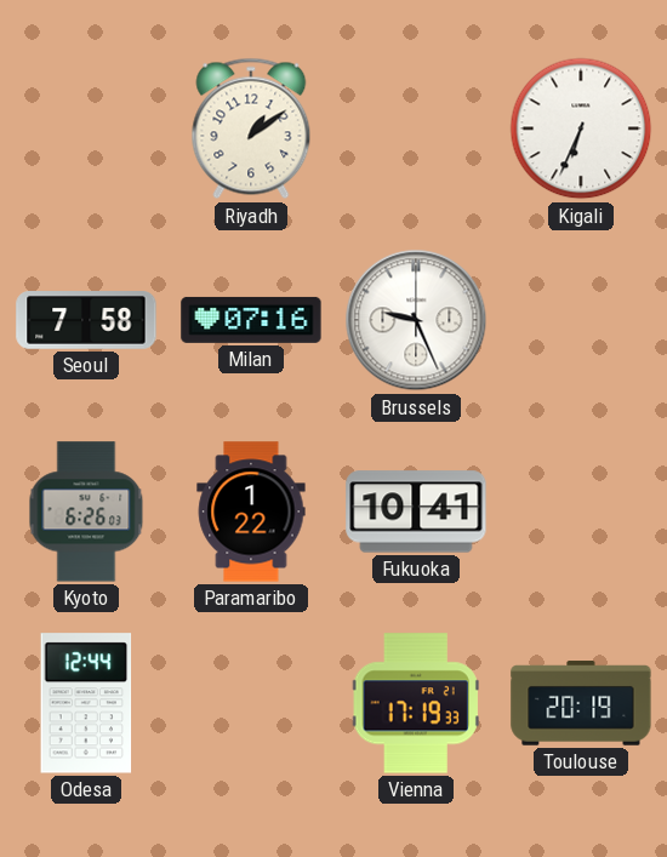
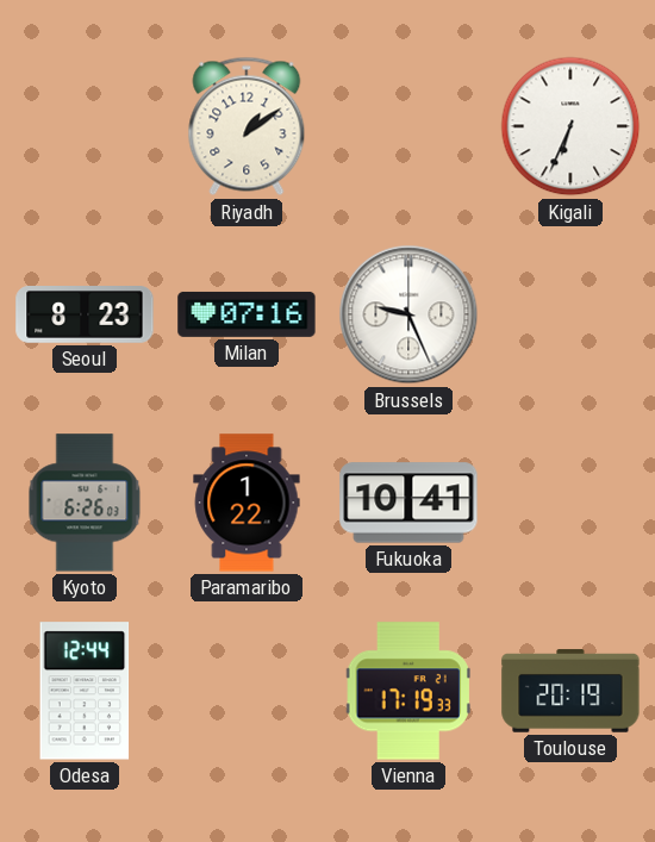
Seoul: 7:58 -> 8:23
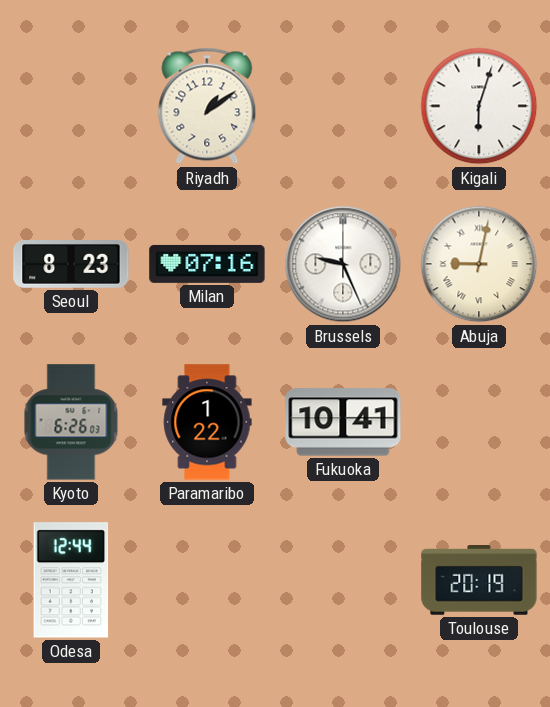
Kigali: 6:34 -> 6:03
Abuja: none -> 9:02
Vienna: 17:19 -> none
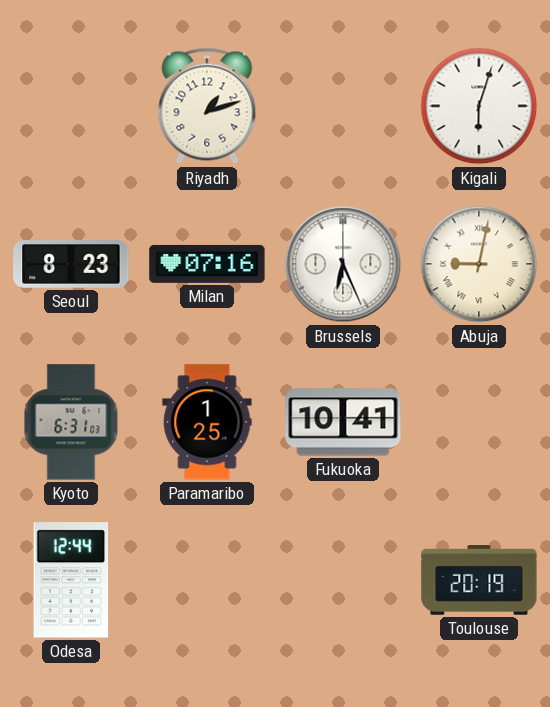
Riyadh: 1:09 -> 1:12
Brussels: 9:26 -> 6:26
Kyoto: 6:26 -> 6:31
Paramaribo: 1:22 -> 1:25
